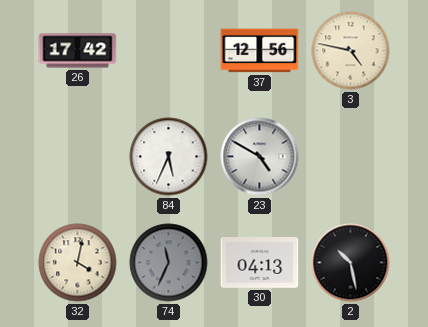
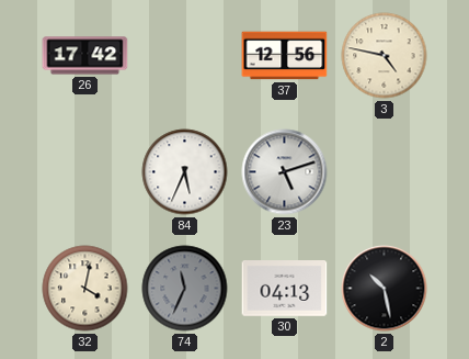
23: 4:50 -> 5:12
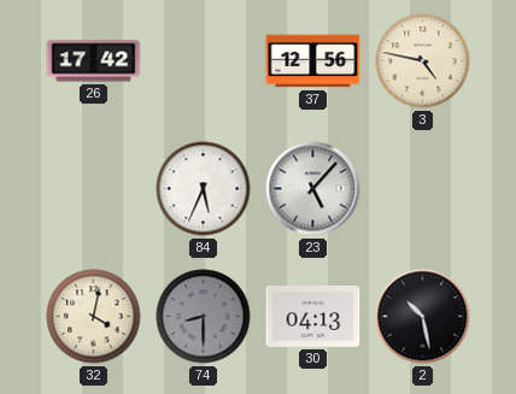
23: 5:12 -> 5:07
74: 11:34 -> 8:30
